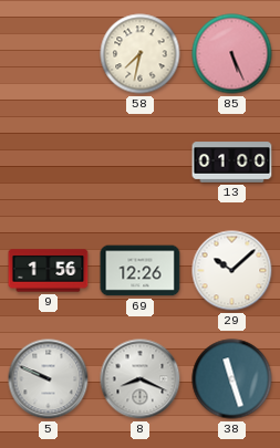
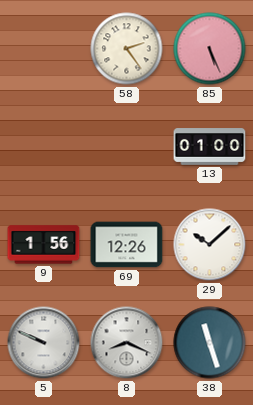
58: 7:32 -> 2:24
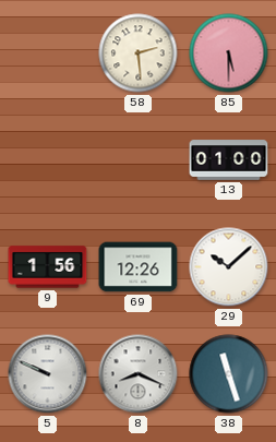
58: 2:24 -> 2:29
85: 5:26 -> 5:30
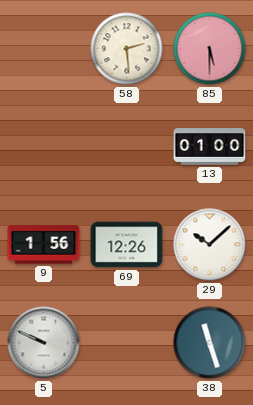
8: 8:19 -> none
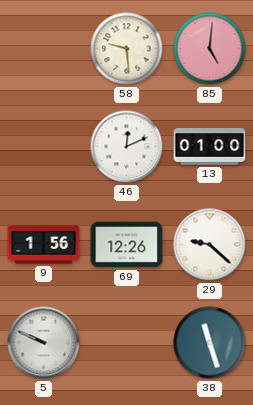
58: 2:29 -> 9:29
85: 5:30 -> 5:01
46: none -> 12:11
29: 10:08 -> 9:22
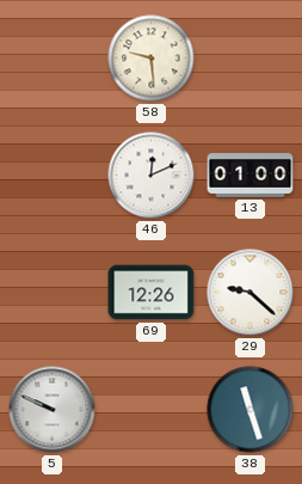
85: 5:01 -> none
9: 1:56 -> none
